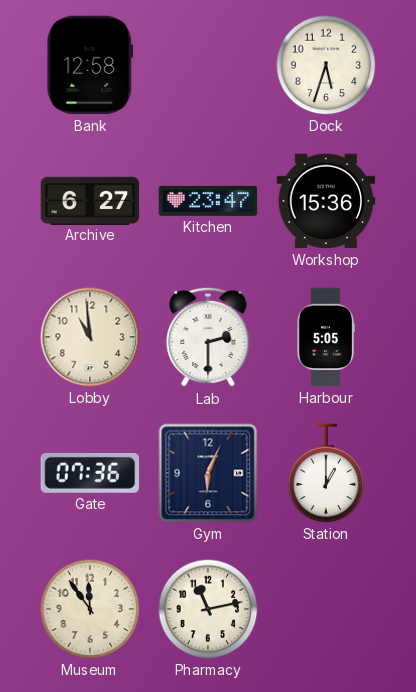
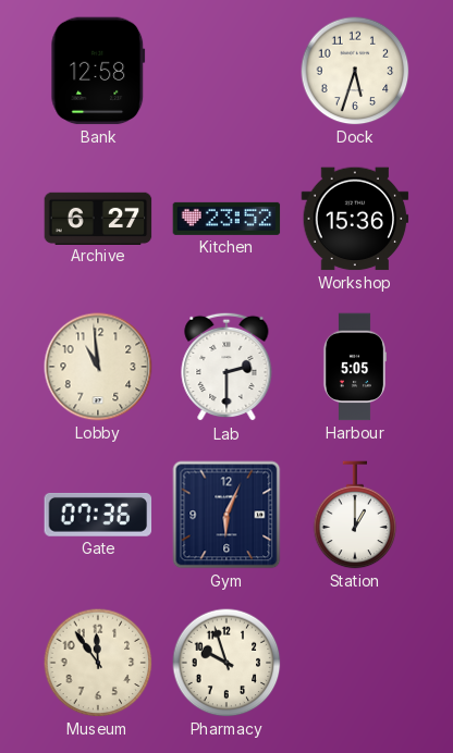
Kitchen: 23:47 -> 23:52
Pharmacy: 11:13 -> 9:57
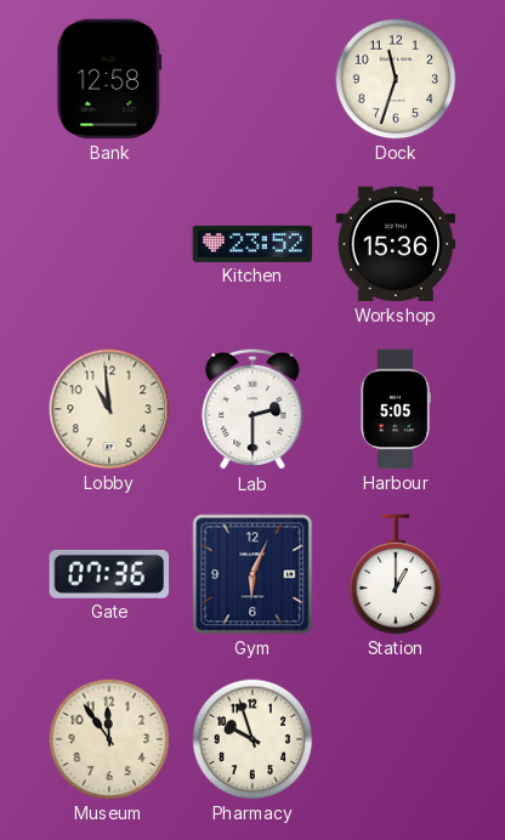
Dock: 5:33 -> 11:33
Archive: 6:27 -> none
